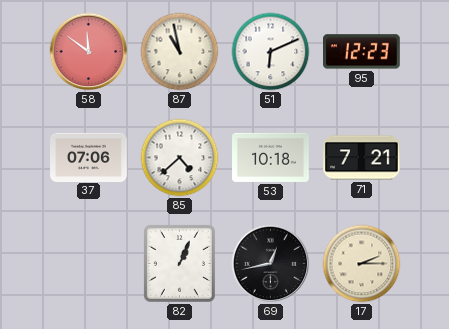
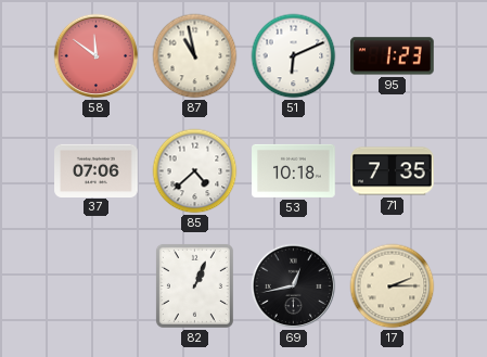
95: 12:23 -> 1:23
71: 7:21 -> 7:35
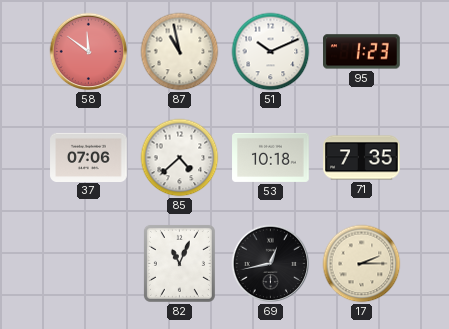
51: 6:11 -> 10:11
82: 1:04 -> 11:04
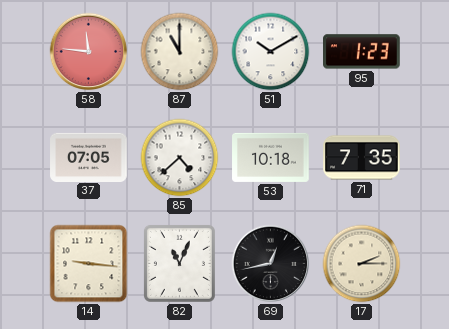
58: 11:51 -> 11:46
87: 10:58 -> 11:00
51: 10:11 -> 10:10
37: 07:06 -> 07:05
14: none -> 9:16
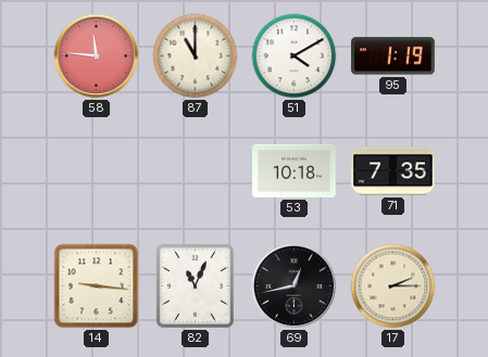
51: 10:10 -> 4:10
95: 1:23 -> 1:19
37: 07:05 -> none
85: 4:38 -> none
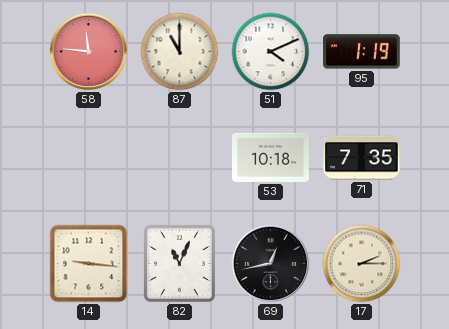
51: 4:10 -> 4:11
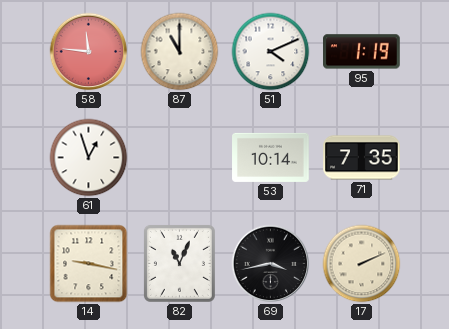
61: none -> 12:57
53: 10:18 -> 10:14
14: 9:16 -> 9:17
69: 12:43 -> 3:43
17: 2:15 -> 2:11
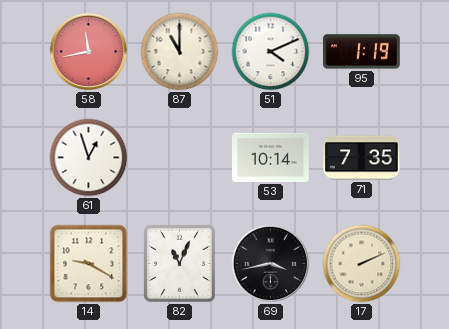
58: 11:46 -> 11:43
14: 9:17 -> 9:20
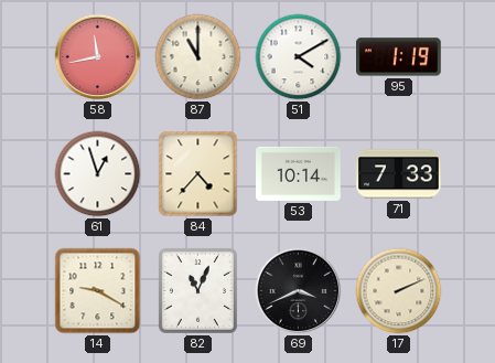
51: 4:11 -> 4:10
84: none -> 4:37
71: 7:35 -> 7:33
69: 3:43 -> 3:41
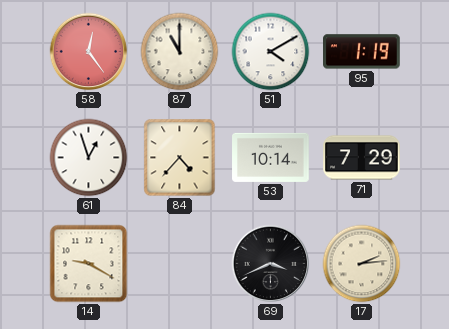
58: 11:43 -> 12:24
71: 7:33 -> 7:29
82: 11:04 -> none
17: 2:11 -> 2:14
